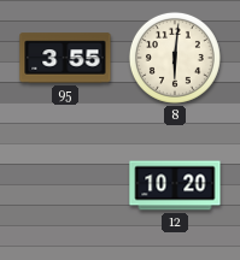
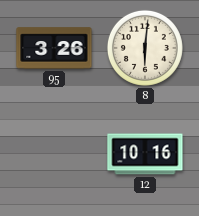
95: 3:55 -> 3:26
12: 10:20 -> 10:16
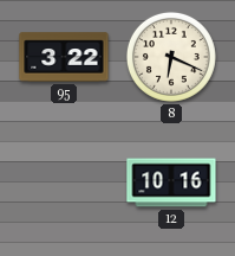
95: 3:26 -> 3:22
8: 6:01 -> 6:19
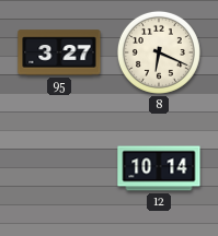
95: 3:22 -> 3:27
12: 10:16 -> 10:14
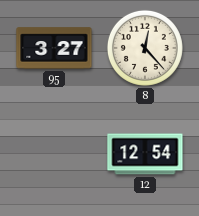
8: 6:19 -> 12:23
12: 10:14 -> 12:54
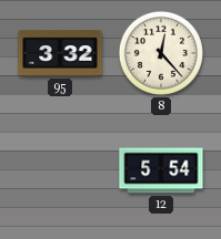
95: 3:27 -> 3:32
12: 12:54 -> 5:54
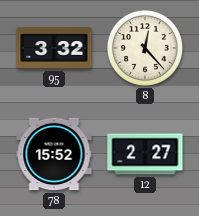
78: none -> 15:52
12: 5:54 -> 2:27
